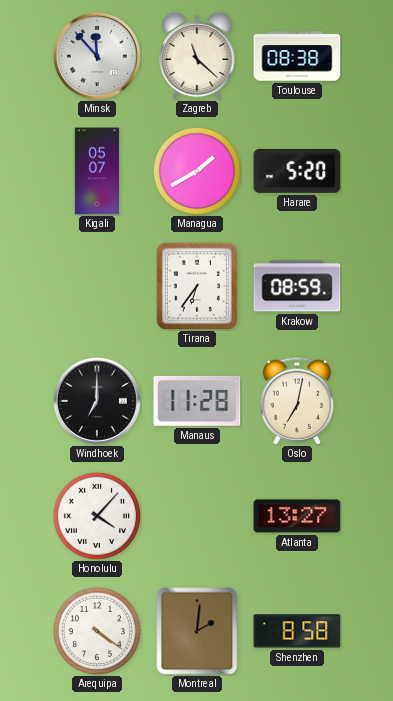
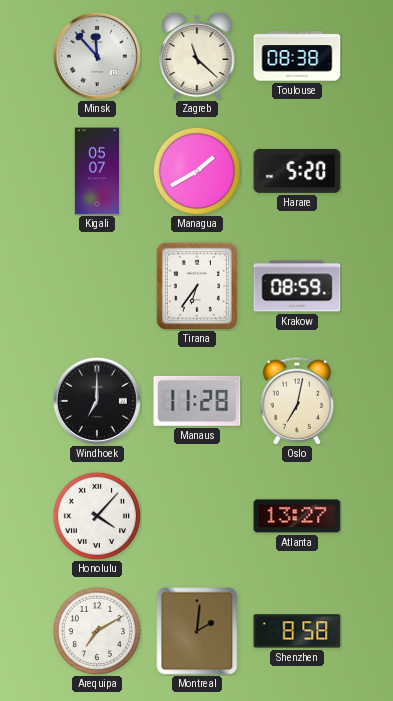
Arequipa: 4:21 -> 7:10
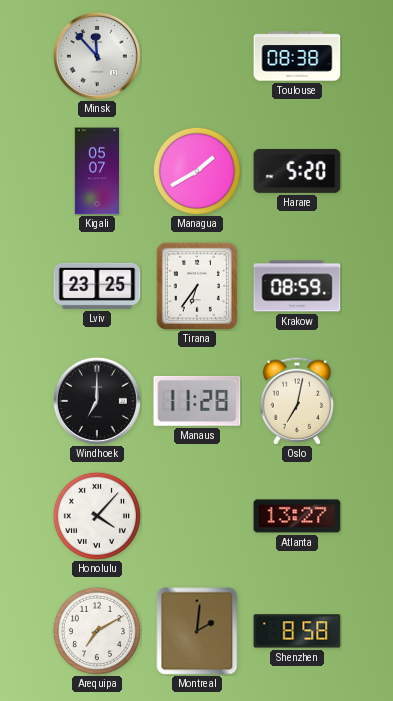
Zagreb: 11:22 -> none
Lviv: none -> 23:25
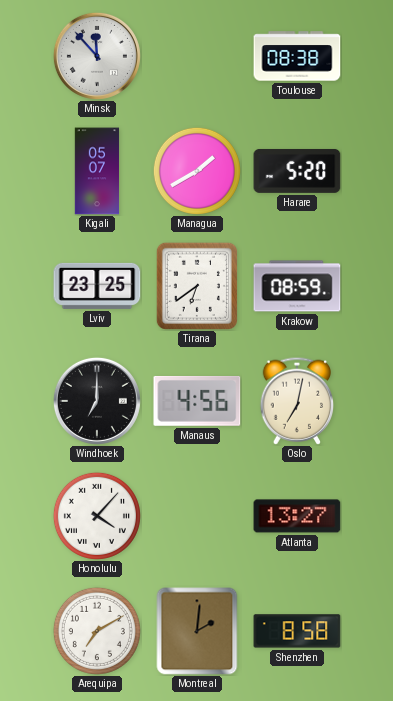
Tirana: 6:36 -> 6:39
Manaus: 11:28 -> 4:56
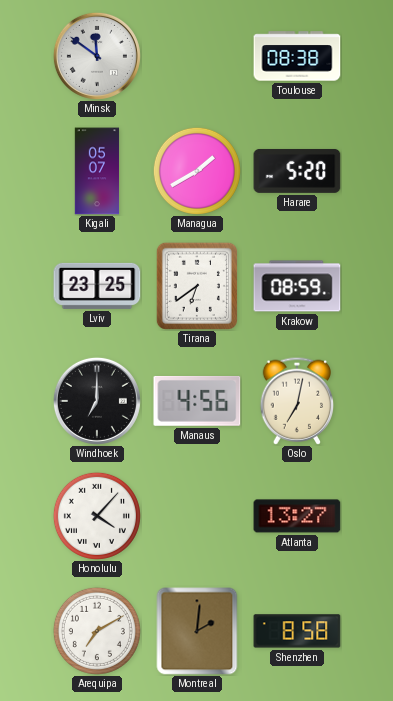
Minsk: 11:53 -> 11:51
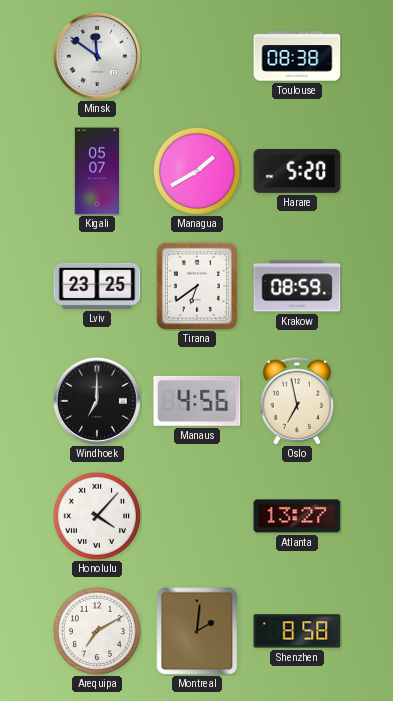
Oslo: 7:02 -> 6:58
